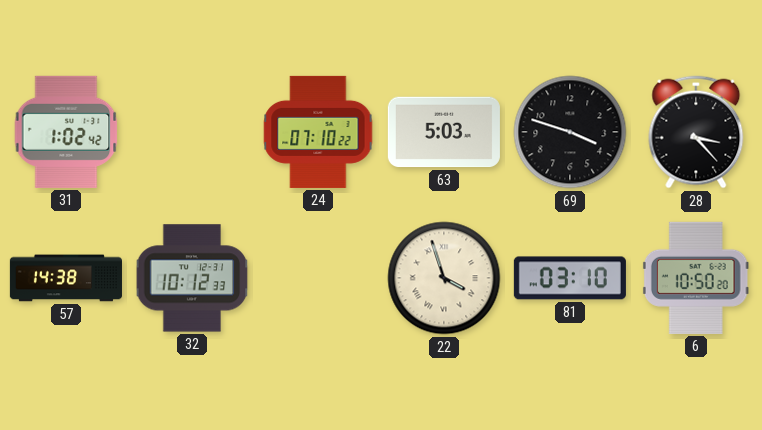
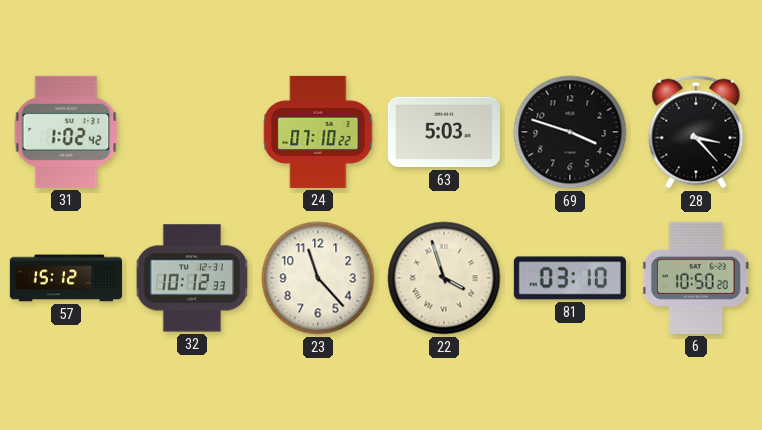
57: 14:38 -> 15:12
23: none -> 11:23
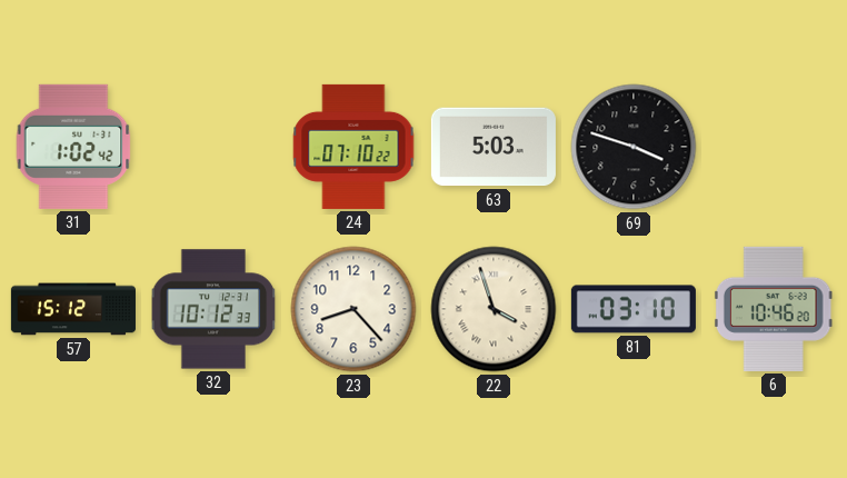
28: 3:23 -> none
23: 11:23 -> 8:23
6: 10:50 -> 10:46
